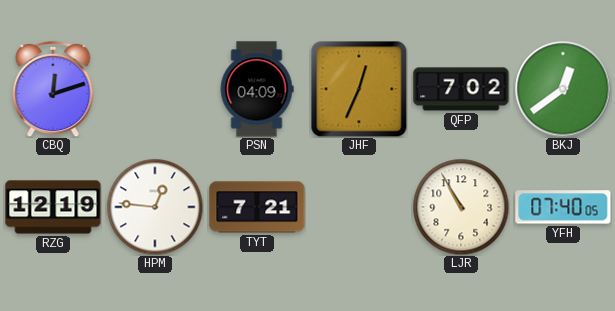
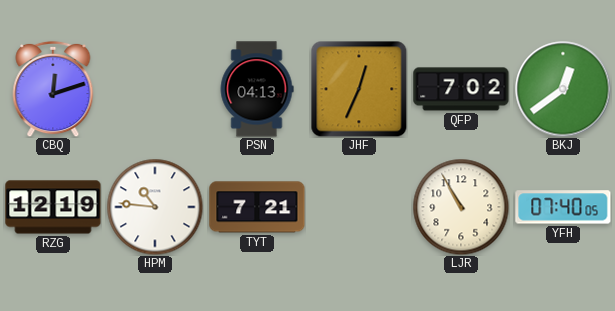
PSN: 04:09 -> 04:13
HPM: 12:46 -> 10:46
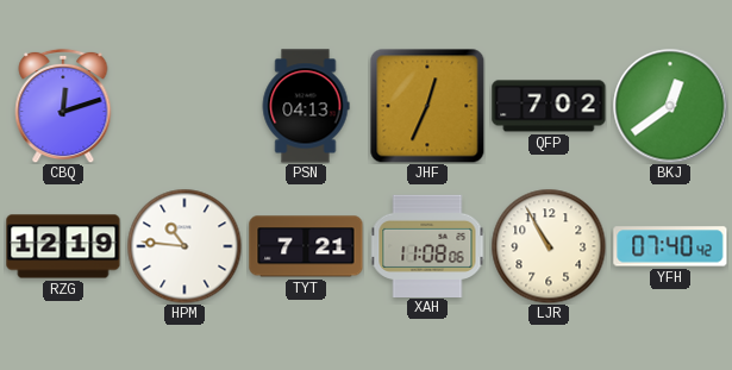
XAH: none -> 11:08
YFH: 07:40:05 -> 07:40:42
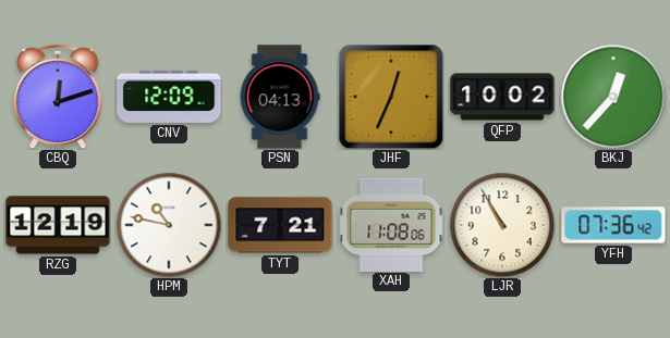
CNV: none -> 12:09
QFP: 7:02 -> 10:02
BKJ: 12:39 -> 12:37
HPM: 10:46 -> 10:47
YFH: 07:40 -> 07:36
